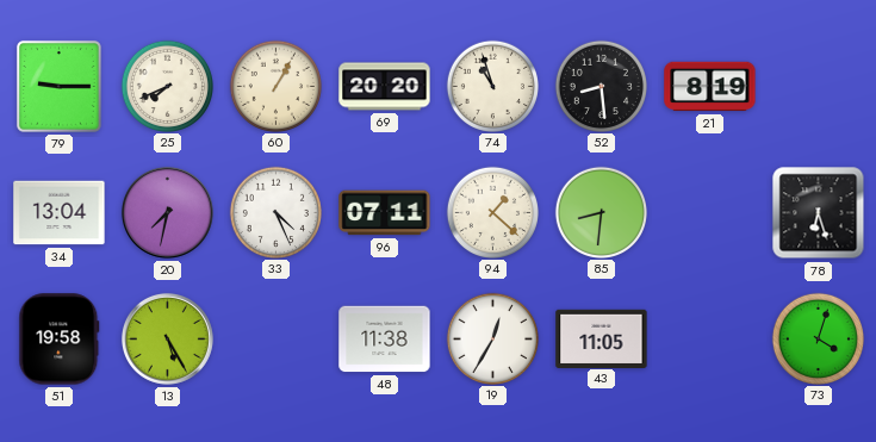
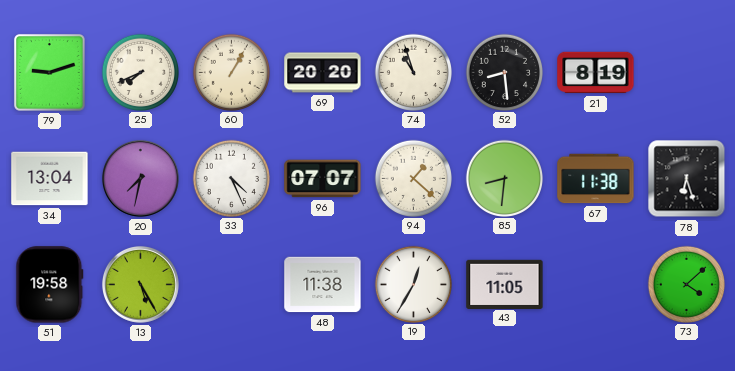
79: 9:15 -> 9:12
96: 07:11 -> 07:07
67: none -> 11:38
73: 4:03 -> 4:08
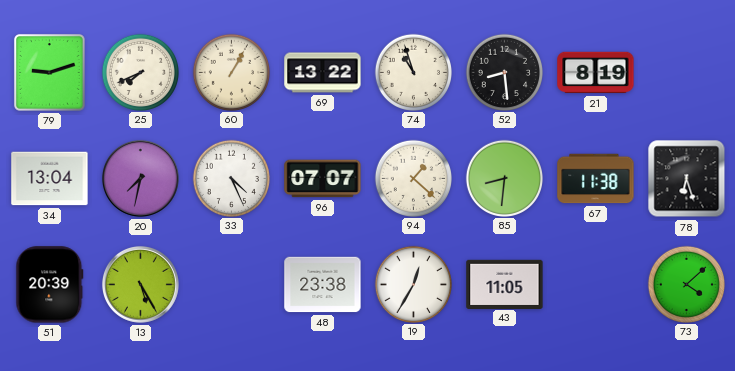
69: 20:20 -> 13:22
51: 19:58 -> 20:39
48: 11:38 -> 23:38
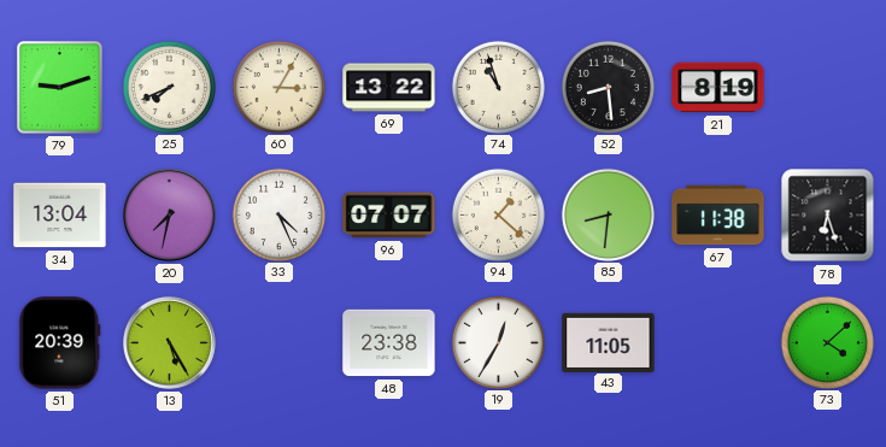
60: 1:05 -> 3:05
